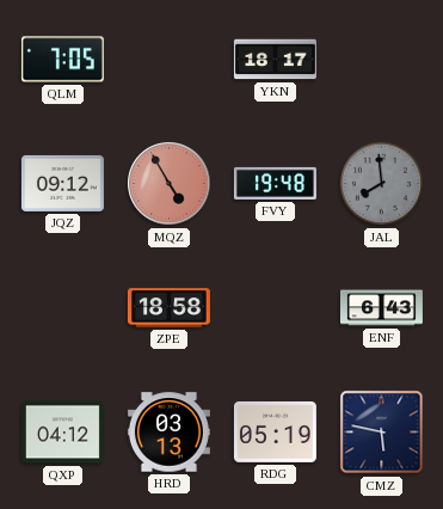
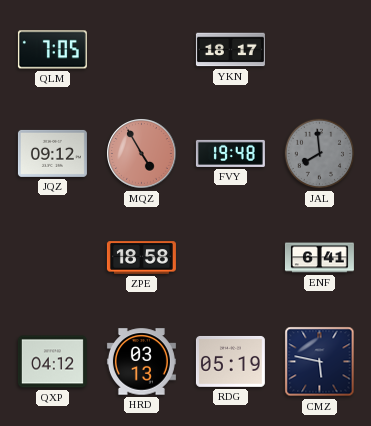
ENF: 6:43 -> 6:41
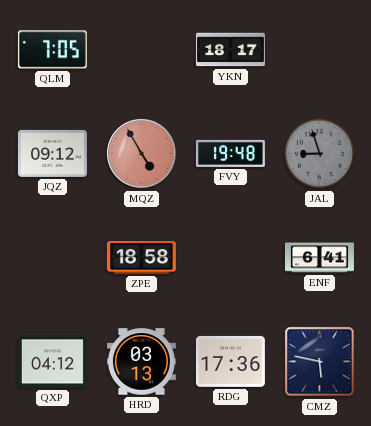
JAL: 7:59 -> 8:57
RDG: 05:19 -> 17:36
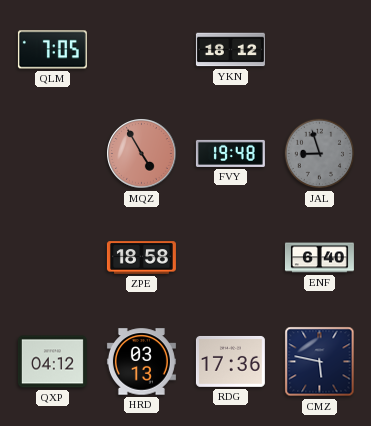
YKN: 18:17 -> 18:12
JQZ: 09:12 -> none
ENF: 6:41 -> 6:40
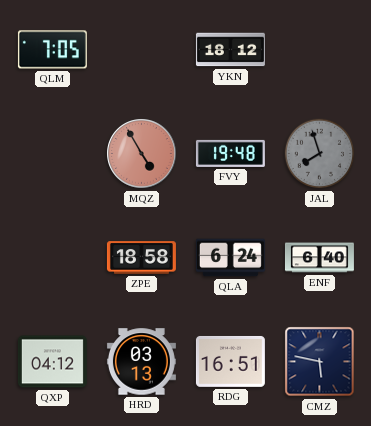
JAL: 8:57 -> 7:57
QLA: none -> 6:24
RDG: 17:36 -> 16:51
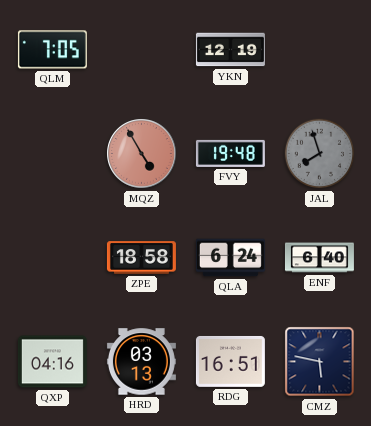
YKN: 18:12 -> 12:19
QXP: 04:12 -> 04:16
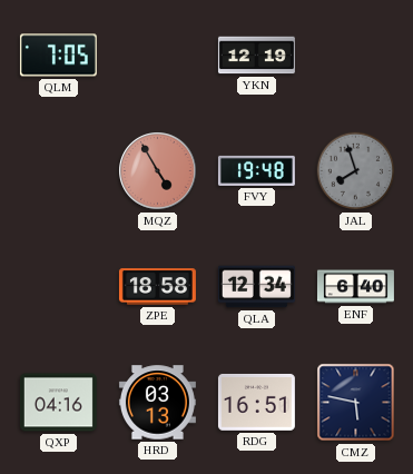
QLA: 6:24 -> 12:34
